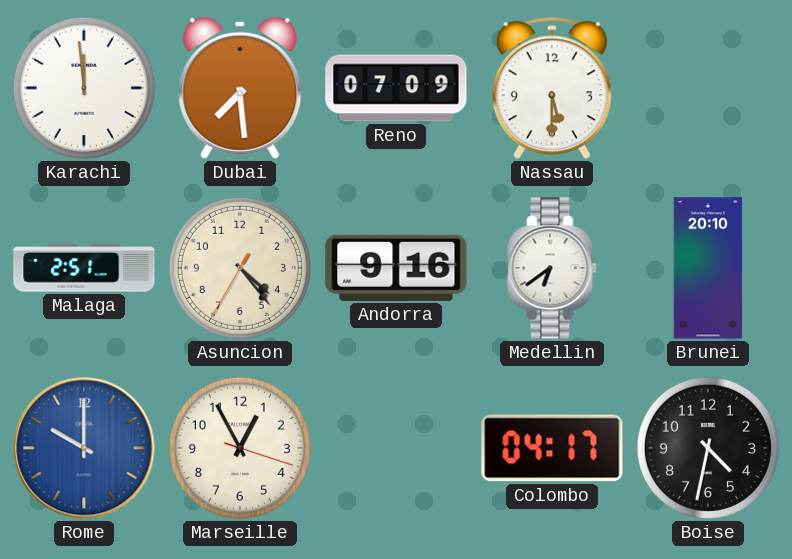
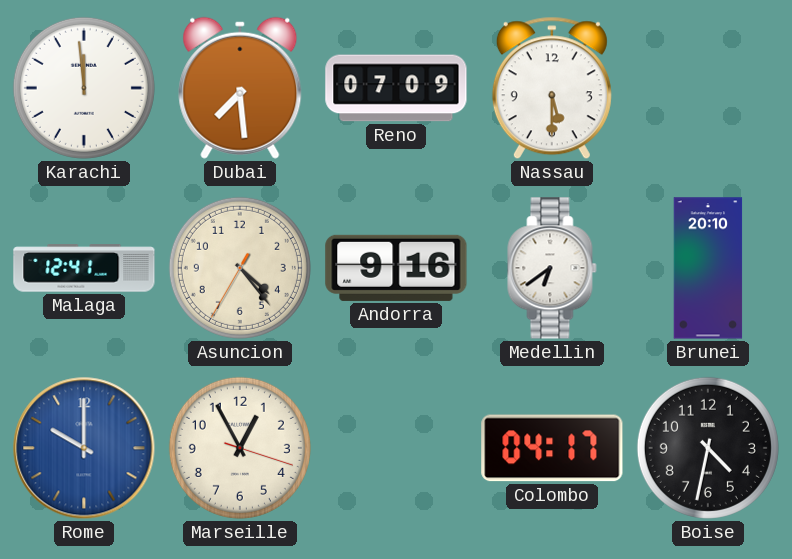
Malaga: 2:51 -> 12:41
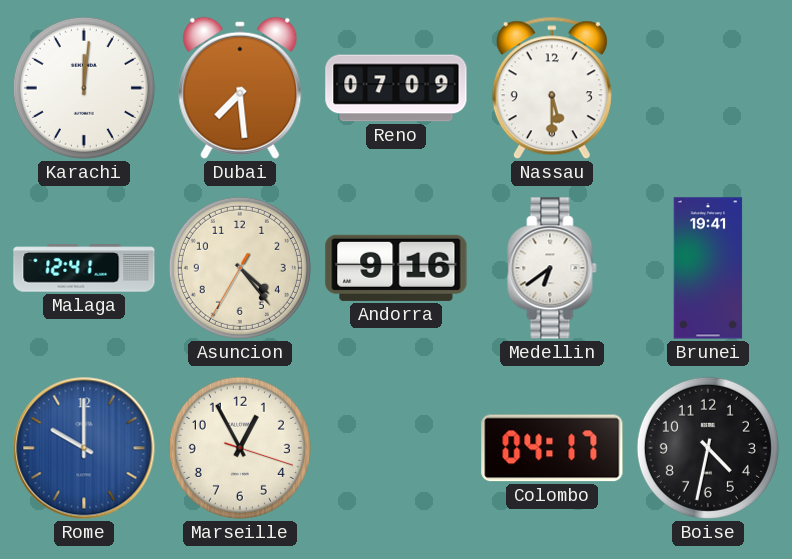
Karachi: 11:59 -> 12:01
Brunei: 20:10 -> 19:41
